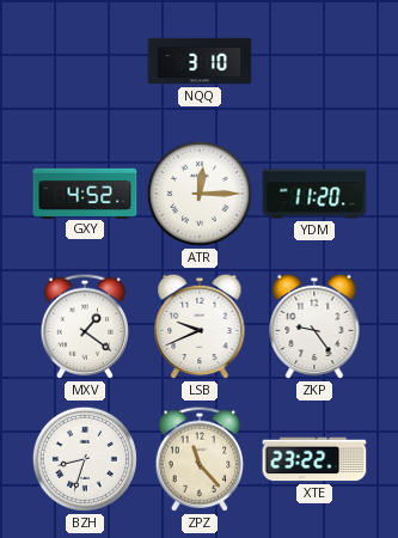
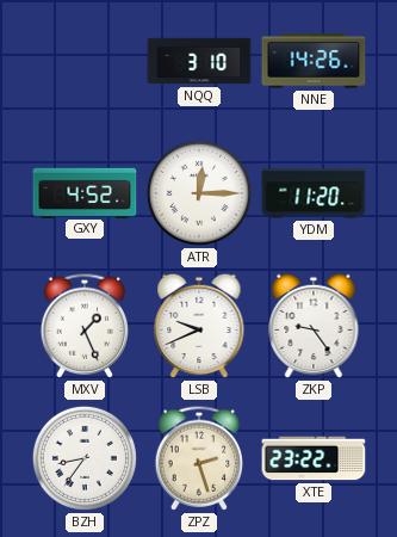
NNE: none -> 14:26
MXV: 1:21 -> 1:26
BZH: 8:33 -> 8:36
ZPZ: 11:23 -> 2:27
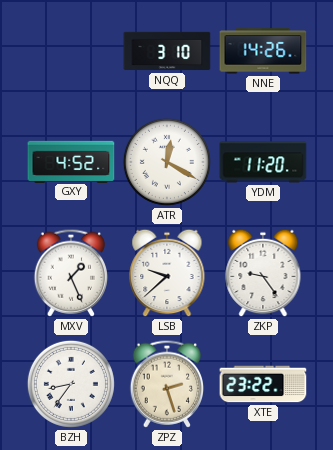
ATR: 12:15 -> 12:20
LSB: 9:41 -> 9:38
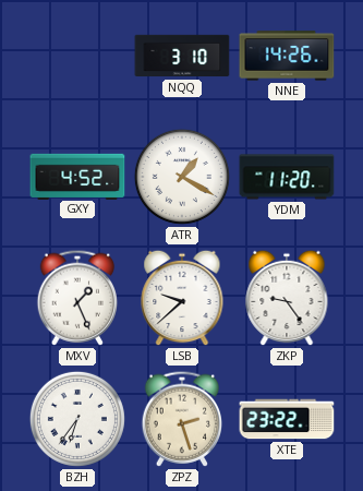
ATR: 12:20 -> 1:20
BZH: 8:36 -> 6:36
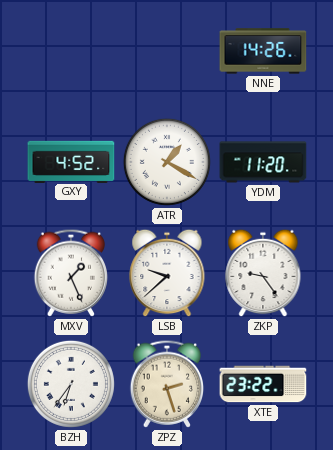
NQQ: 3:10 -> none
